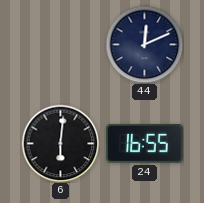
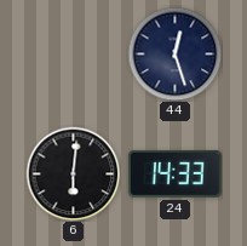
44: 12:11 -> 12:27
24: 16:55 -> 14:33
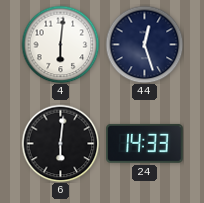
4: none -> 6:01
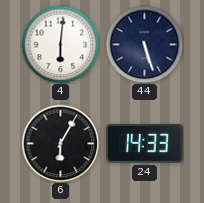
44: 12:27 -> 5:27
6: 6:01 -> 6:05
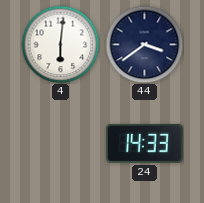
44: 5:27 -> 3:39
6: 6:05 -> none
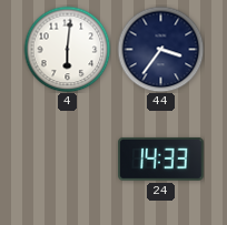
44: 3:39 -> 3:36
